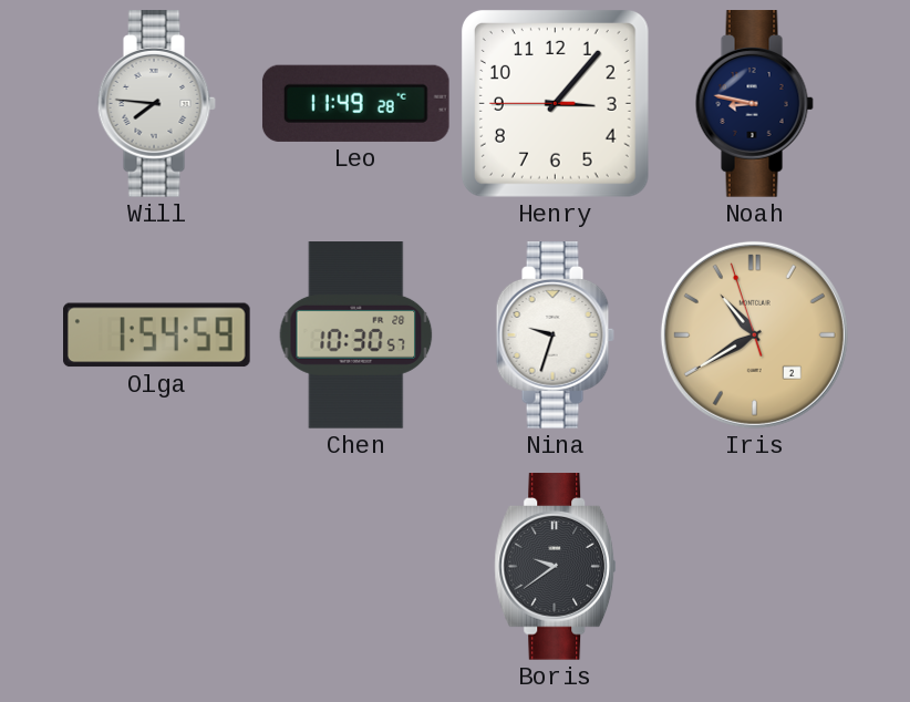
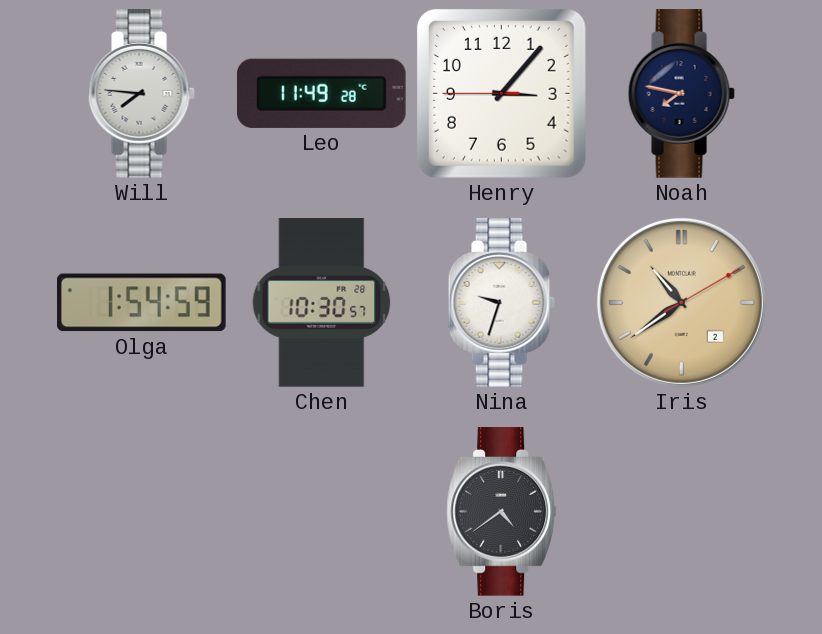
Noah: 8:47 -> 7:47
Iris: 10:39:57 -> 10:39:10
Boris: 9:39 -> 4:39
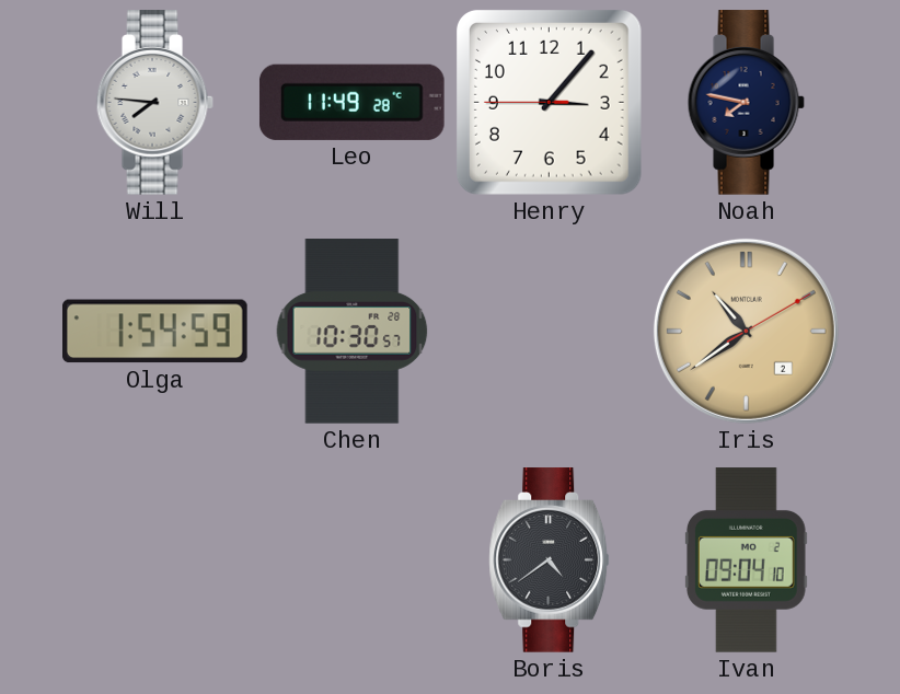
Nina: 9:33 -> none
Ivan: none -> 09:04
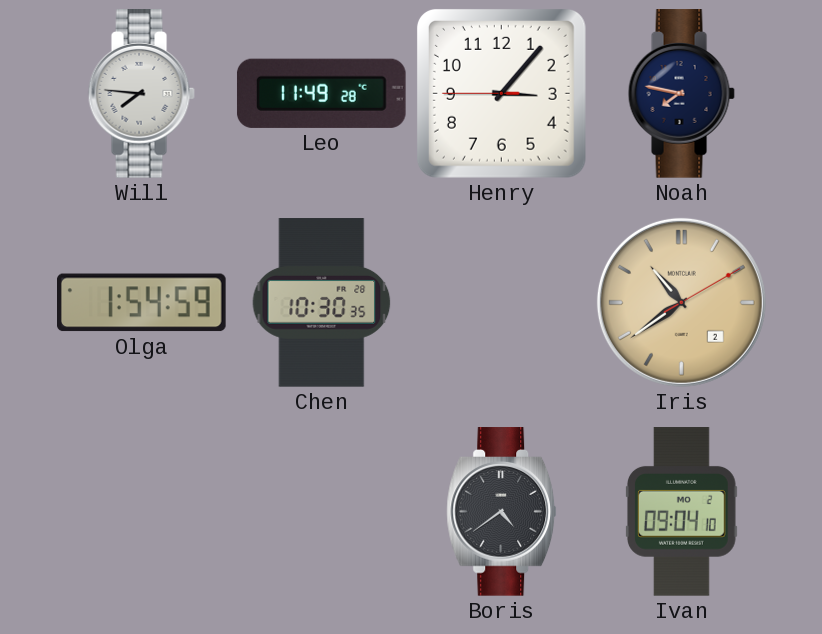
Chen: 10:30:57 -> 10:30:35
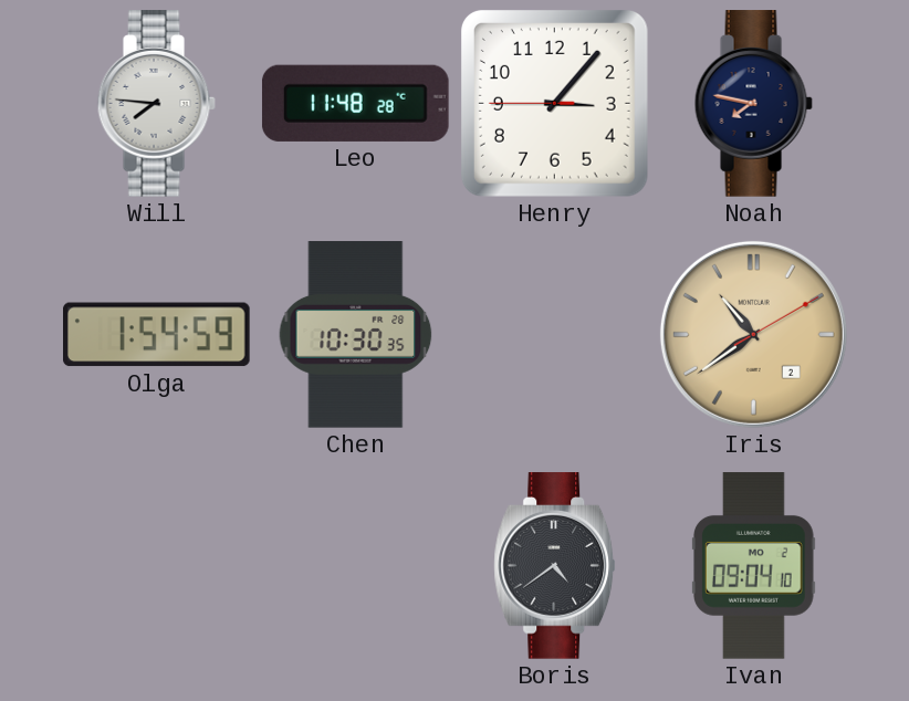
Leo: 11:49 -> 11:48
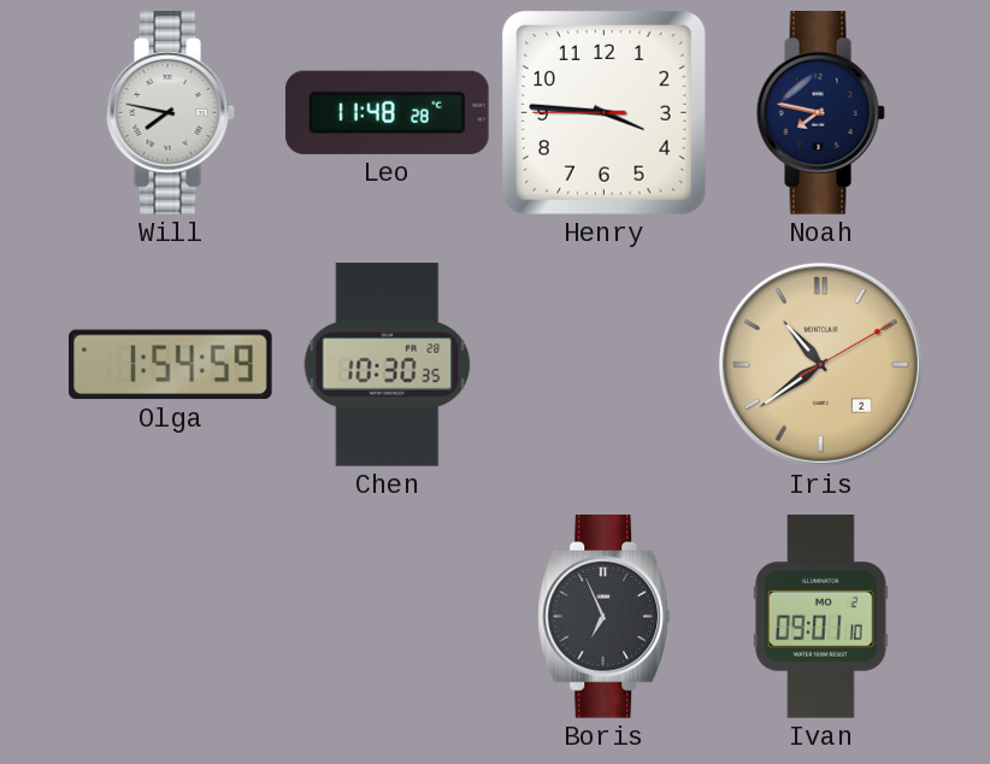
Will: 7:46 -> 7:47
Henry: 3:06 -> 3:45
Boris: 4:39 -> 6:56
Ivan: 09:04 -> 09:01
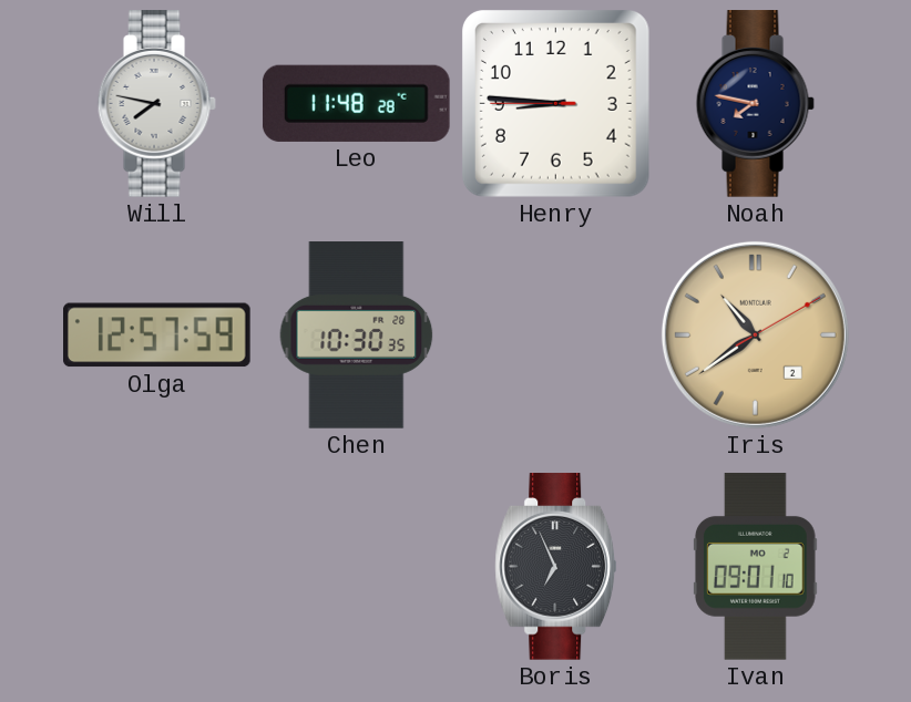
Henry: 3:45 -> 8:45
Olga: 1:54 -> 12:57
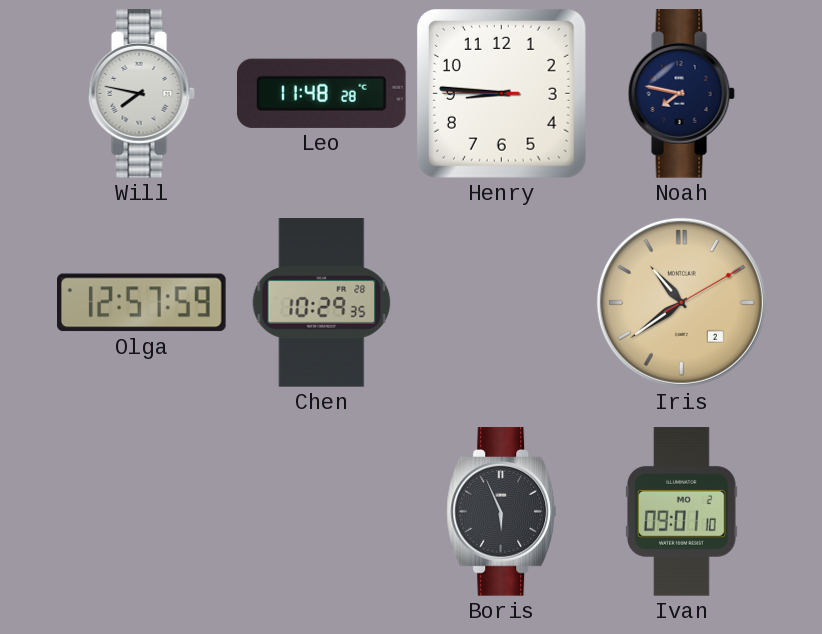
Chen: 10:30 -> 10:29
Boris: 6:56 -> 5:56
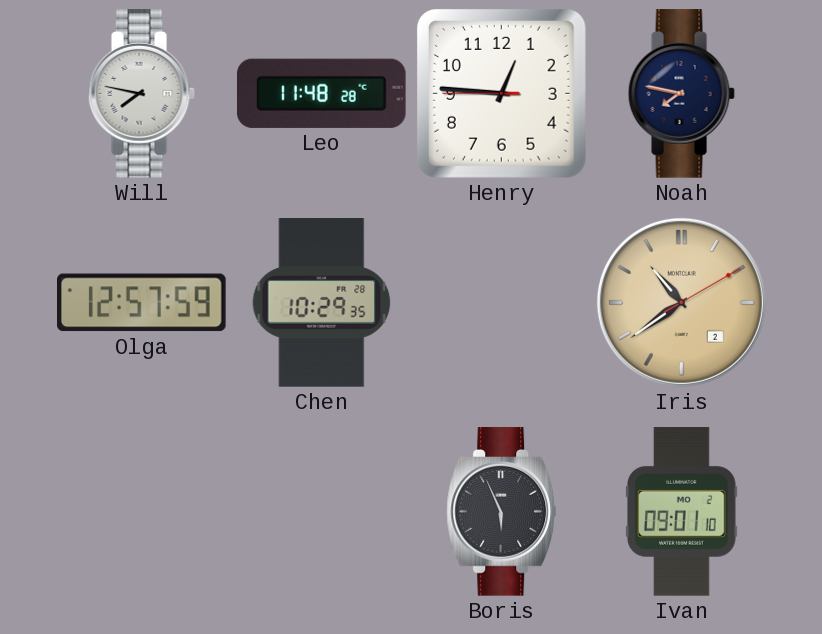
Henry: 8:45 -> 12:45
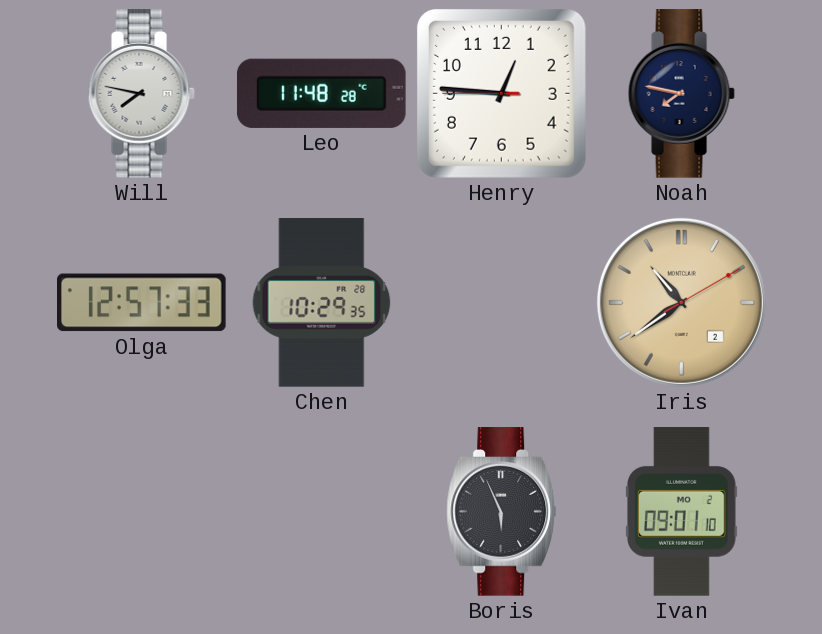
Olga: 12:57:59 -> 12:57:33
